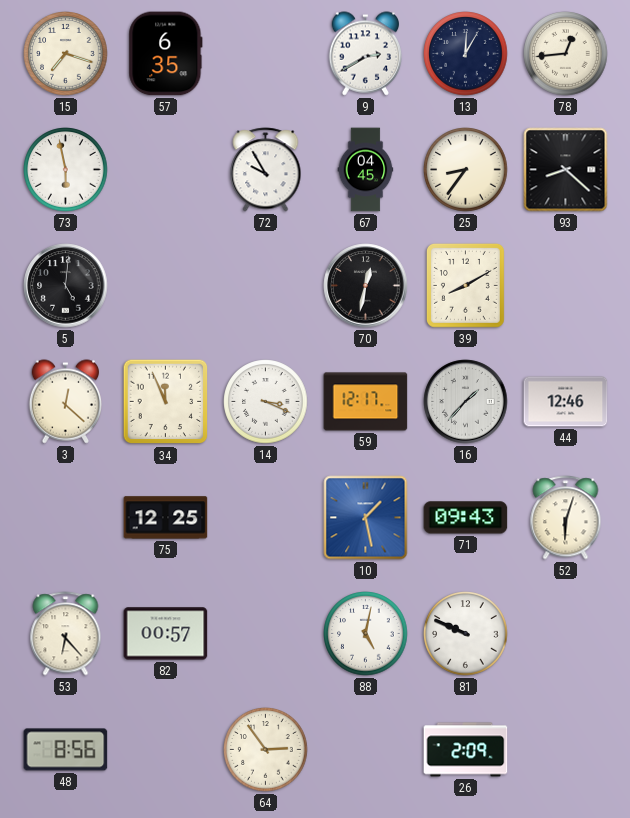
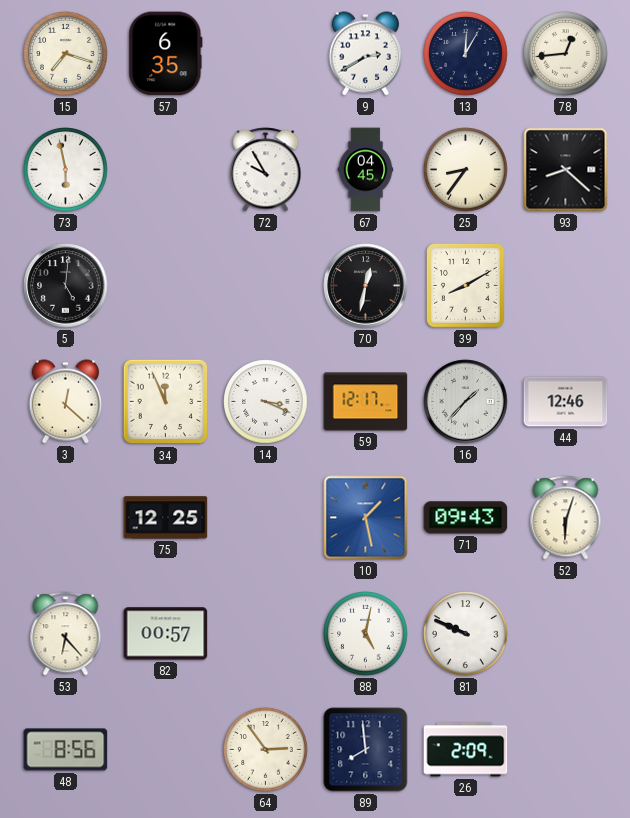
89: none -> 7:59
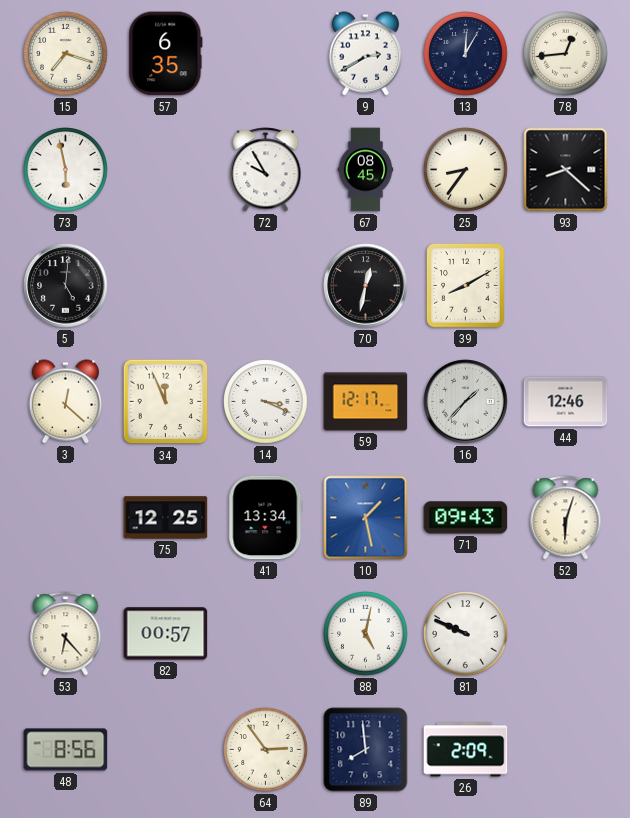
67: 04:45 -> 08:45
41: none -> 13:34
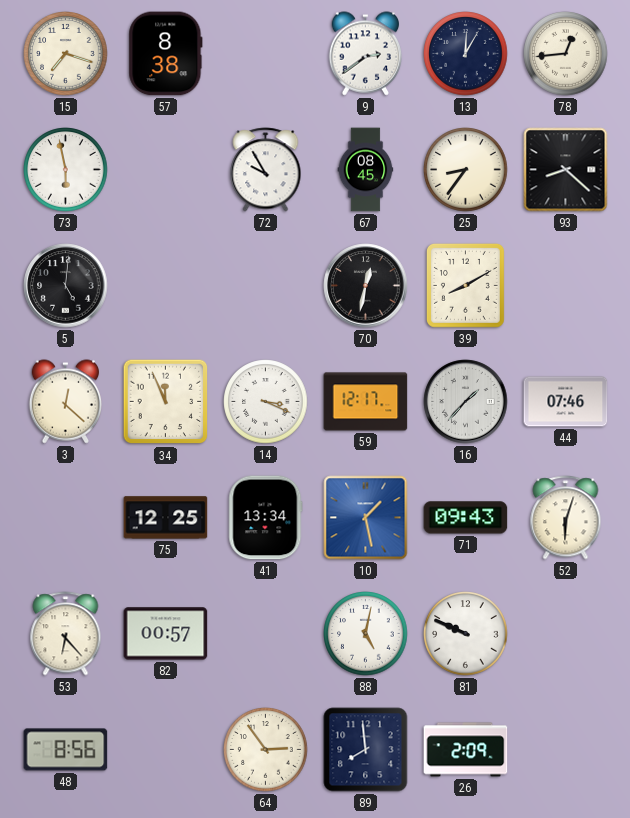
57: 6:35 -> 8:38
9: 2:40 -> 2:39
44: 12:46 -> 07:46
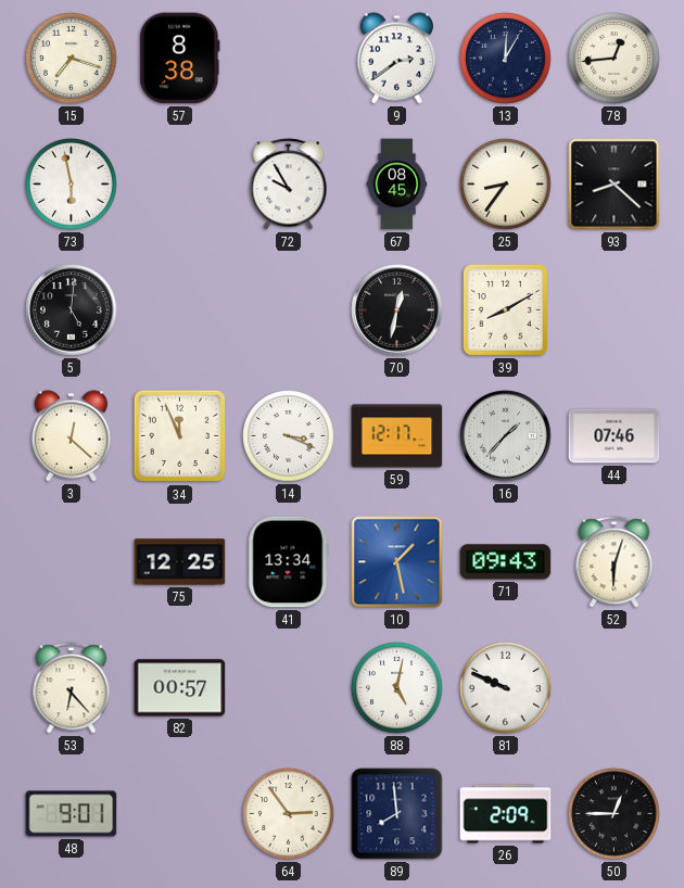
48: 8:56 -> 9:01
50: none -> 12:45
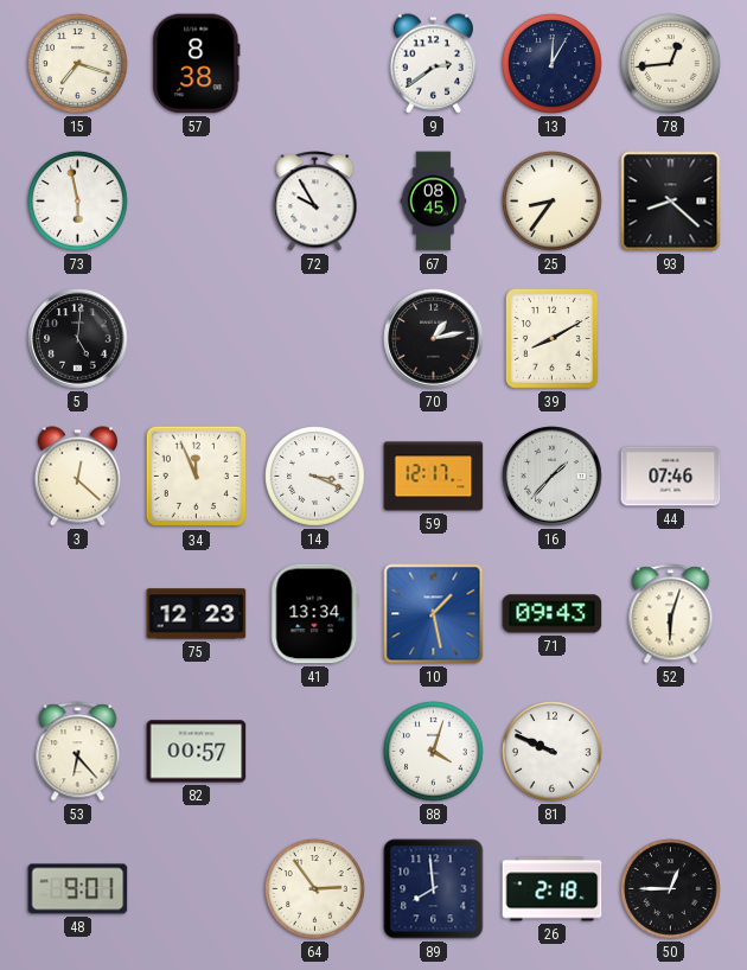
70: 12:32 -> 1:13
75: 12:25 -> 12:23
88: 5:02 -> 4:03
26: 2:09 -> 2:18
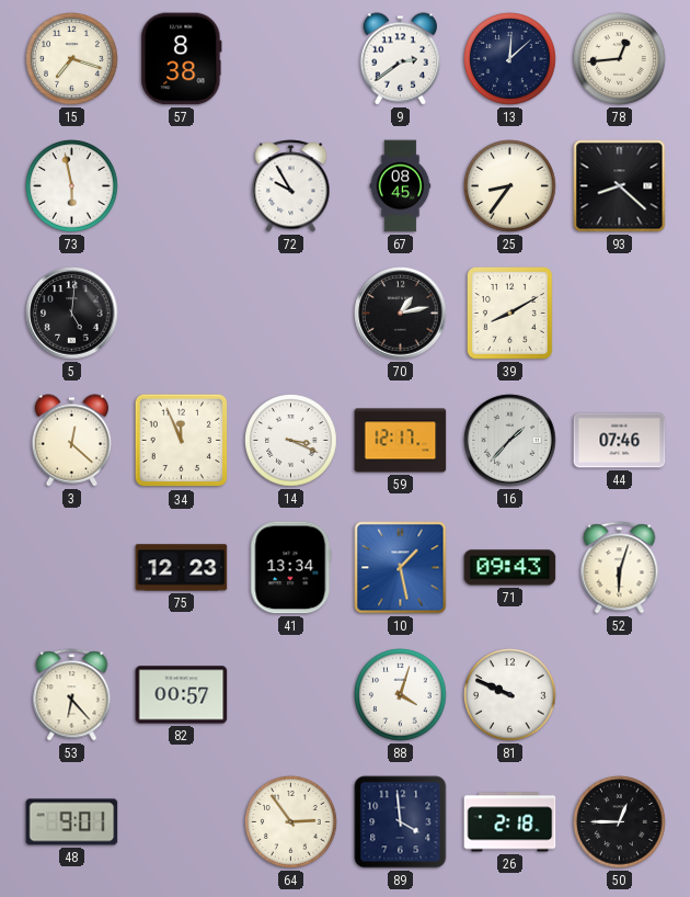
13: 12:05 -> 12:08
89: 7:59 -> 3:59
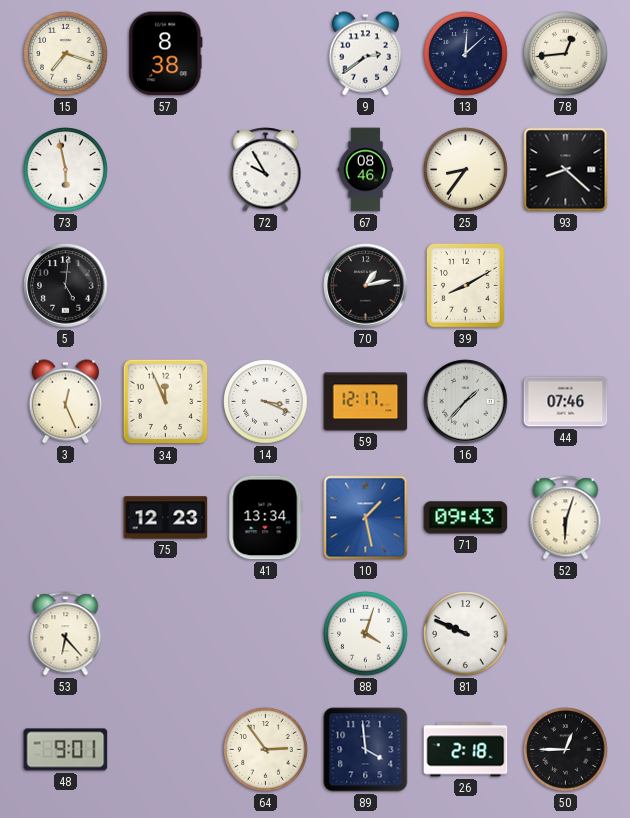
67: 08:45 -> 08:46
3: 12:22 -> 12:26
82: 00:57 -> none
